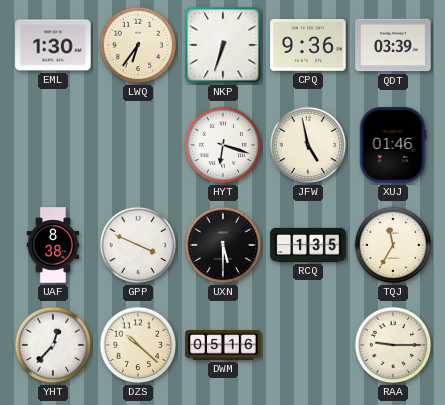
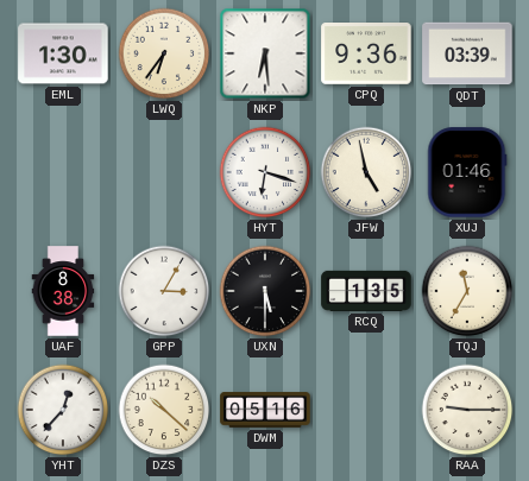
NKP: 6:33 -> 6:29
GPP: 3:49 -> 3:05
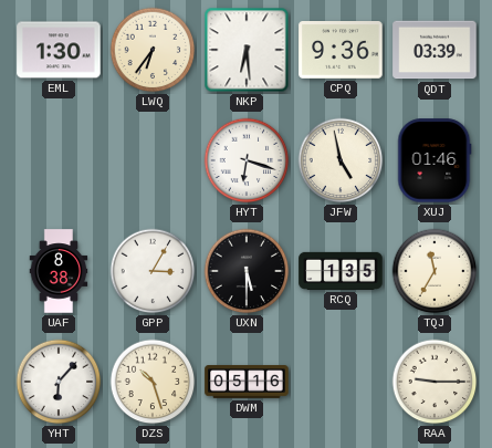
YHT: 12:37 -> 6:07
DZS: 10:22 -> 10:27
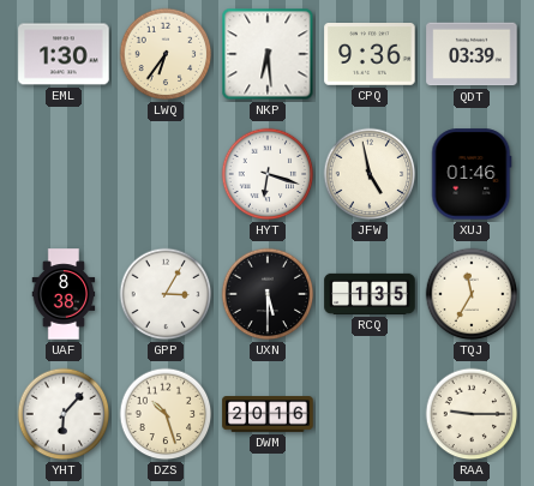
DWM: 05:16 -> 20:16
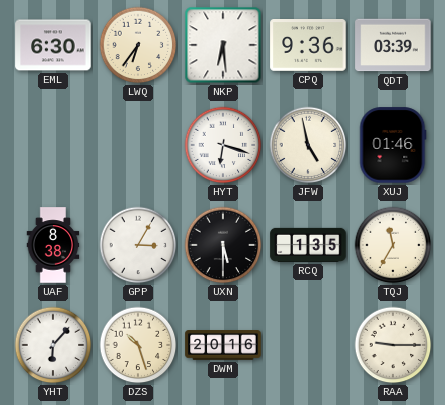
EML: 1:30 -> 6:30
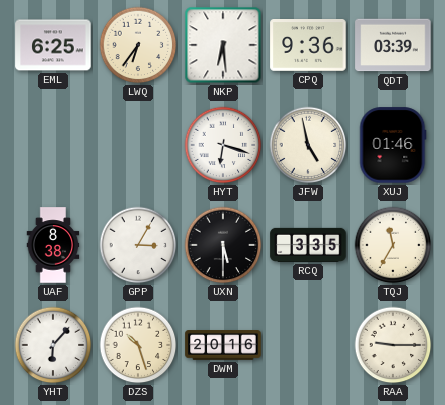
EML: 6:30 -> 6:25
RCQ: 1:35 -> 3:35
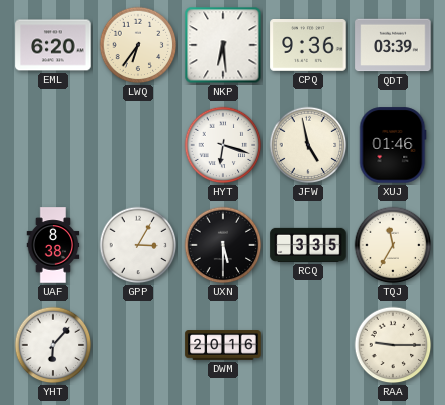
EML: 6:25 -> 6:20
DZS: 10:27 -> none
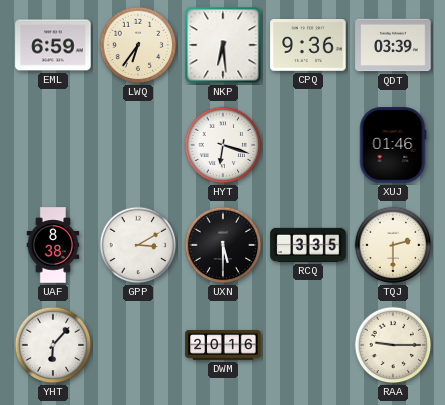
EML: 6:20 -> 6:59
JFW: 4:58 -> none
GPP: 3:05 -> 3:10
TQJ: 11:35 -> 2:30
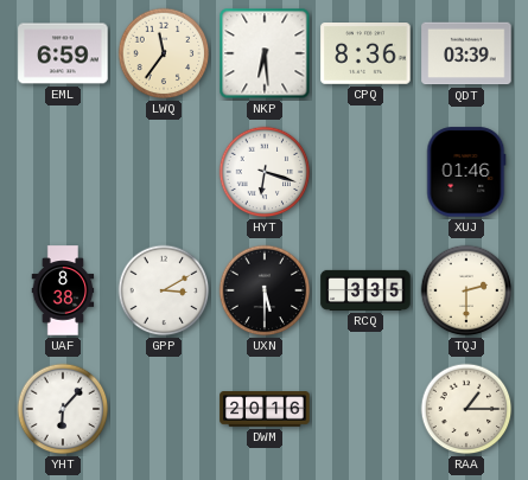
LWQ: 6:36 -> 11:36
CPQ: 9:36 -> 8:36
RAA: 9:15 -> 1:15
